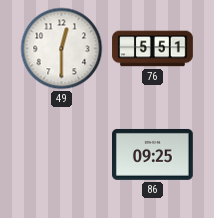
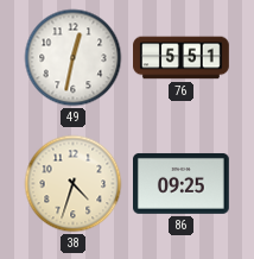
49: 12:30 -> 12:32
38: none -> 4:33
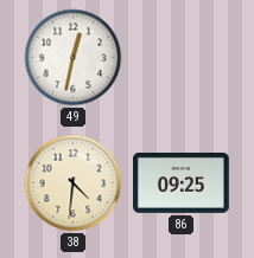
76: 5:51 -> none
38: 4:33 -> 4:31
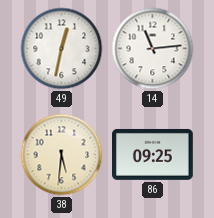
14: none -> 11:14
38: 4:31 -> 5:31
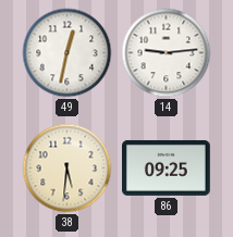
14: 11:14 -> 9:14
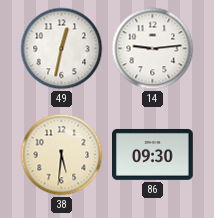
86: 09:25 -> 09:30
